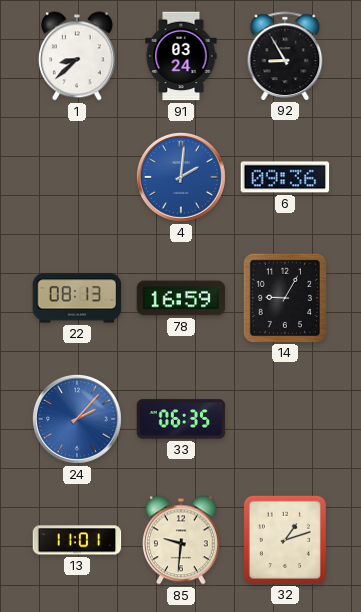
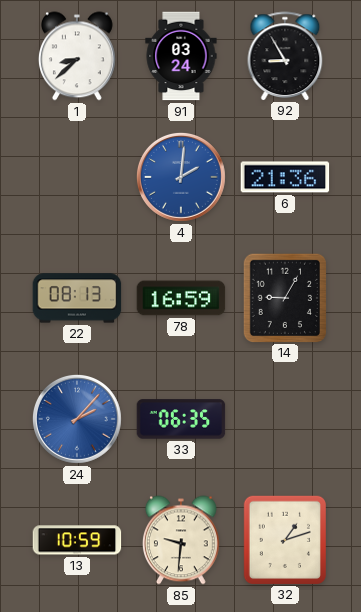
6: 09:36 -> 21:36
13: 11:01 -> 10:59
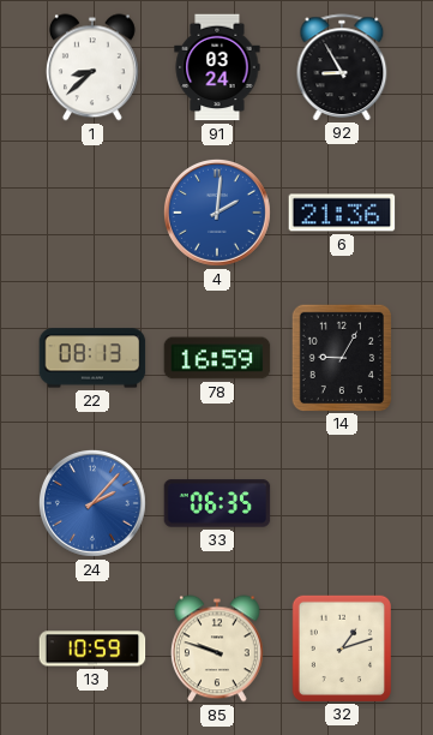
85: 9:31 -> 9:48
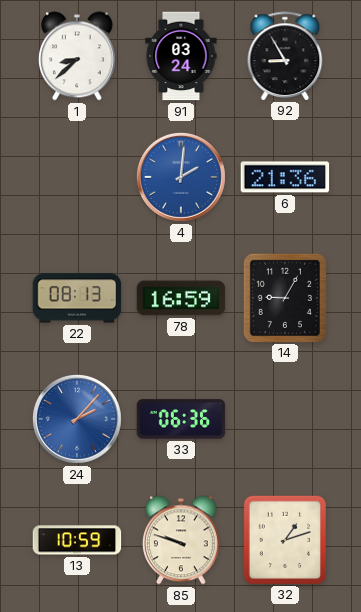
33: 06:35 -> 06:36
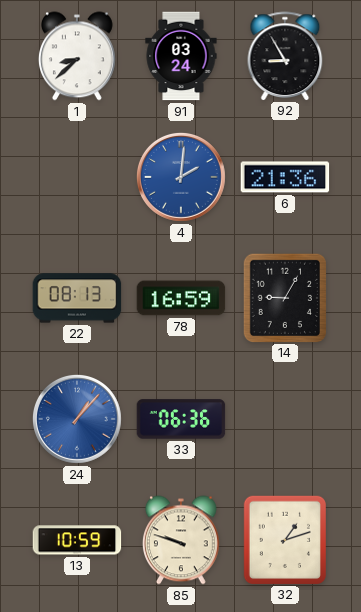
24: 2:07 -> 1:07
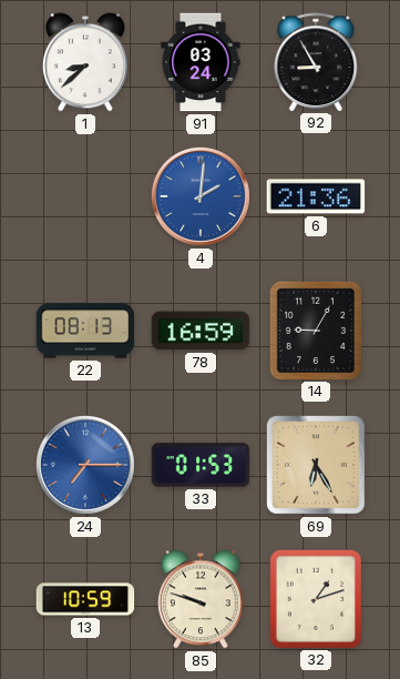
24: 1:07 -> 7:15
33: 06:36 -> 01:53
69: none -> 6:25
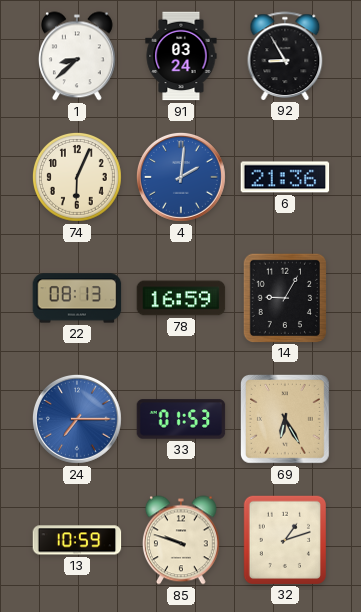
74: none -> 6:04
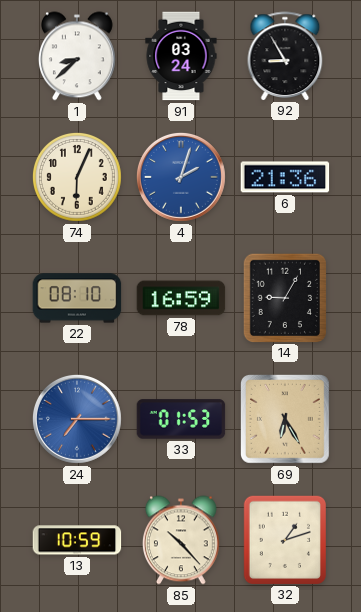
4: 2:01 -> 2:03
22: 08:13 -> 08:10
85: 9:48 -> 10:23
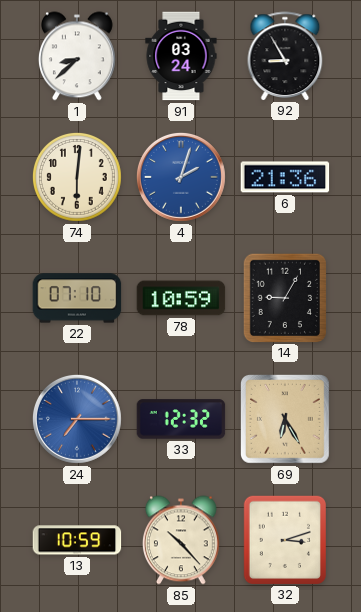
74: 6:04 -> 6:01
22: 08:10 -> 07:10
78: 16:59 -> 10:59
33: 01:53 -> 12:32
32: 1:12 -> 3:12
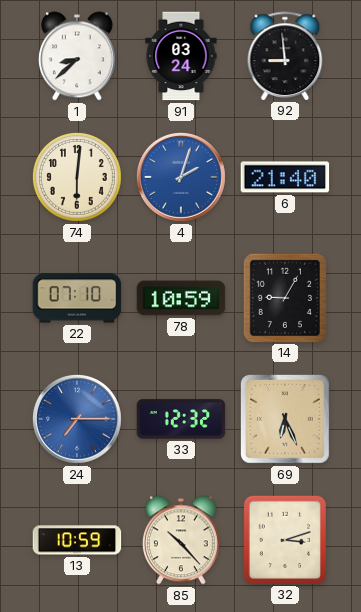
92: 8:55 -> 8:59
6: 21:36 -> 21:40
69: 6:25 -> 6:26
